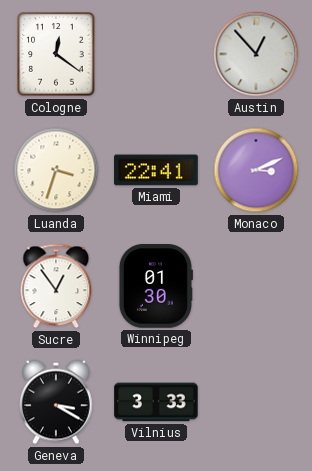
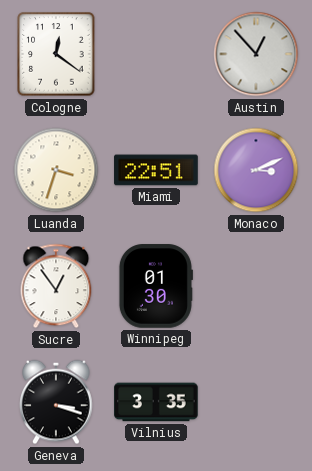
Miami: 22:41 -> 22:51
Geneva: 3:20 -> 3:18
Vilnius: 3:33 -> 3:35
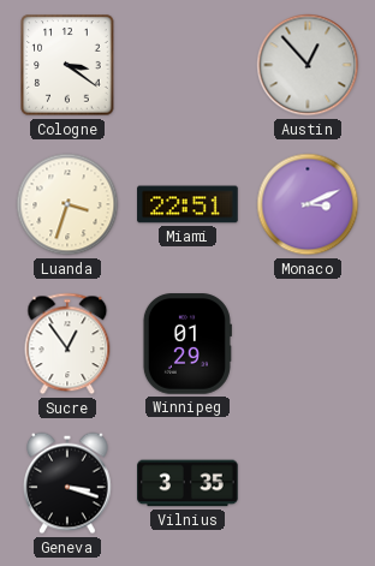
Cologne: 12:21 -> 3:21
Winnipeg: 01:30 -> 01:29
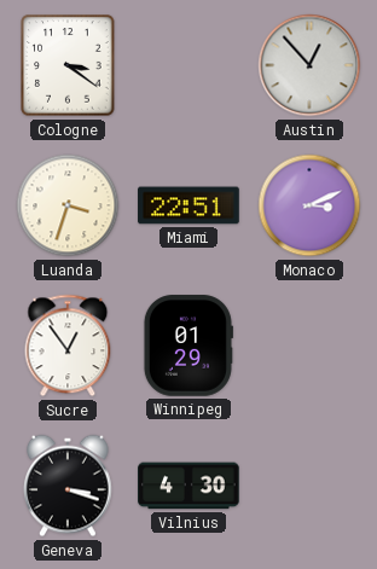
Vilnius: 3:35 -> 4:30
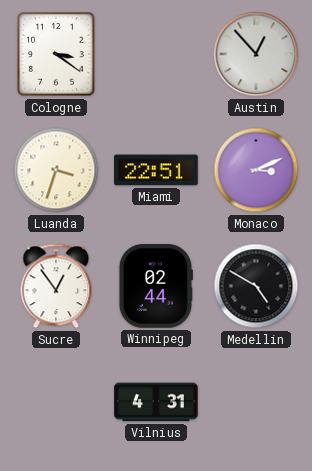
Winnipeg: 01:29 -> 02:44
Medellin: none -> 4:50
Geneva: 3:18 -> none
Vilnius: 4:30 -> 4:31
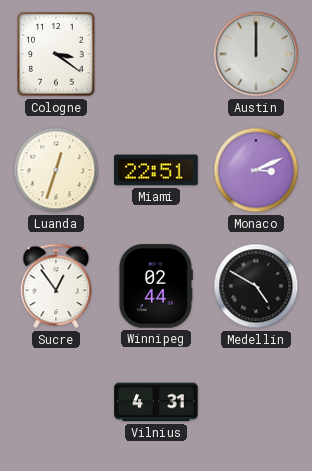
Austin: 12:53 -> 12:00
Luanda: 3:33 -> 12:33
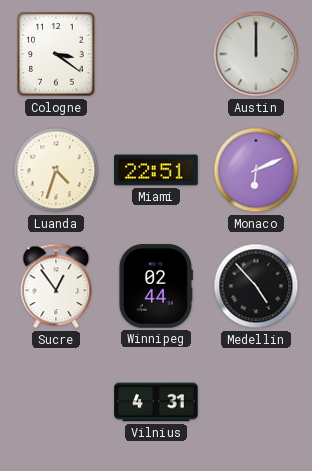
Luanda: 12:33 -> 4:33
Monaco: 3:11 -> 6:11
Medellin: 4:50 -> 4:53
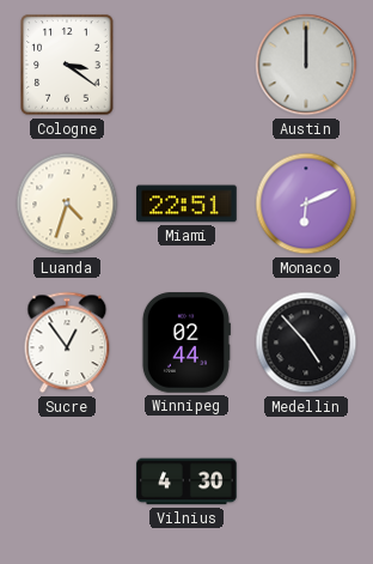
Vilnius: 4:31 -> 4:30
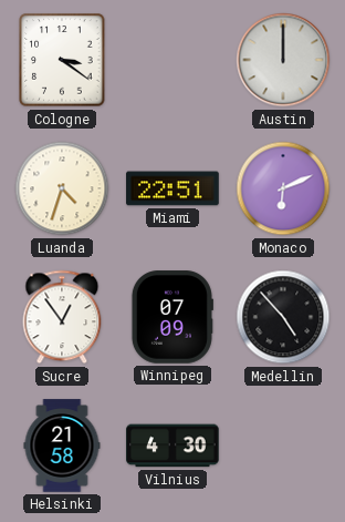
Winnipeg: 02:44 -> 07:09
Helsinki: none -> 21:58
